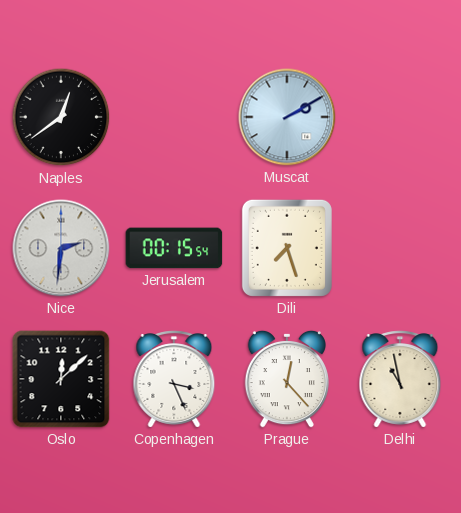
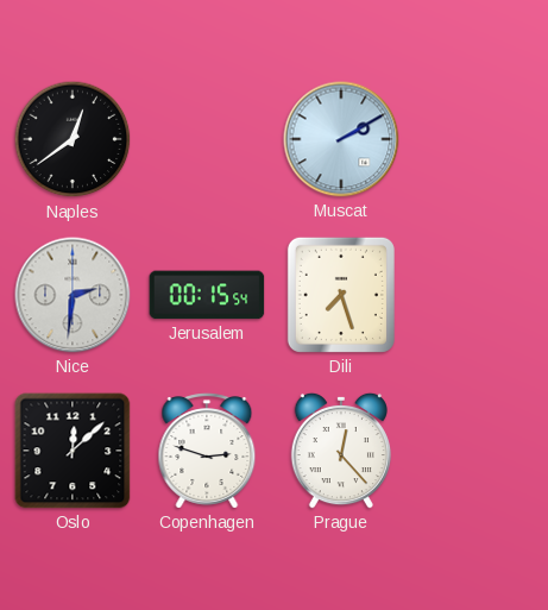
Copenhagen: 3:26 -> 2:48
Delhi: 10:58 -> none
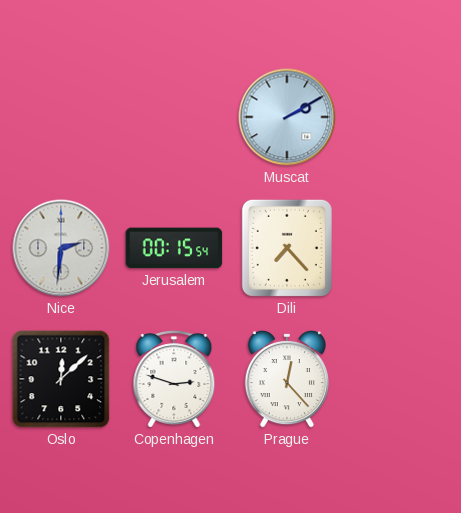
Naples: 12:39 -> none
Dili: 7:27 -> 7:23
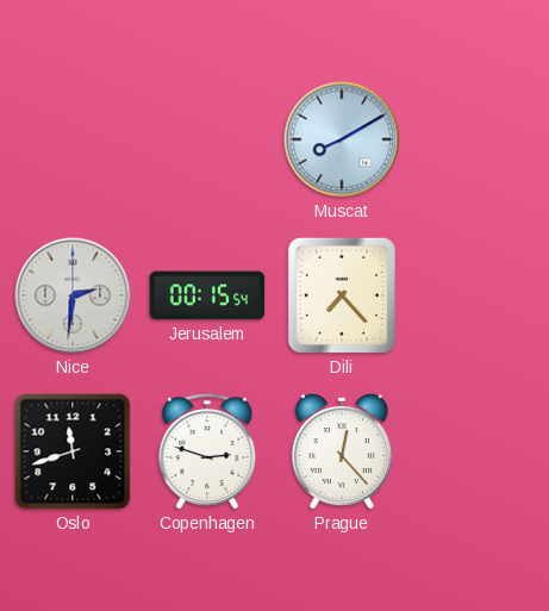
Muscat: 2:10 -> 8:10
Oslo: 12:08 -> 11:42
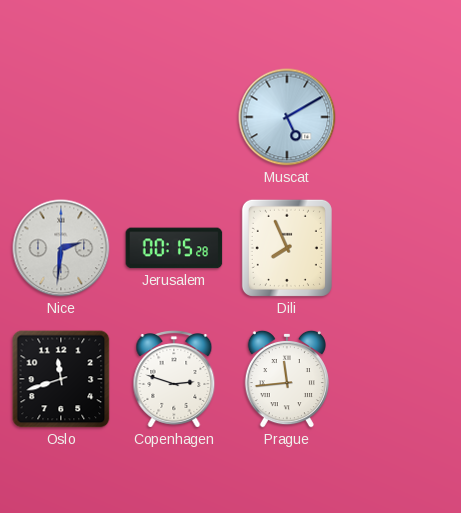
Muscat: 8:10 -> 5:10
Jerusalem: 00:15:54 -> 00:15:28
Dili: 7:23 -> 7:56
Prague: 12:23 -> 11:44
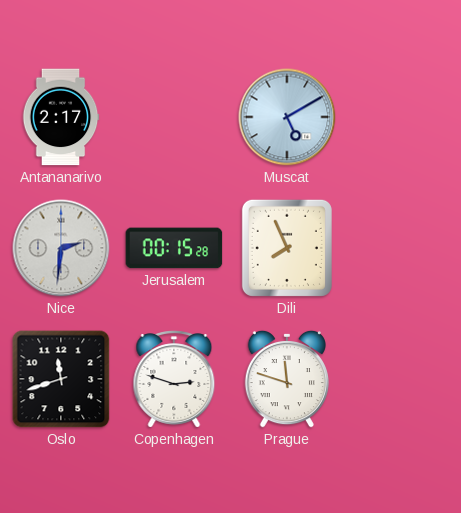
Antananarivo: none -> 2:17
Prague: 11:44 -> 11:48
